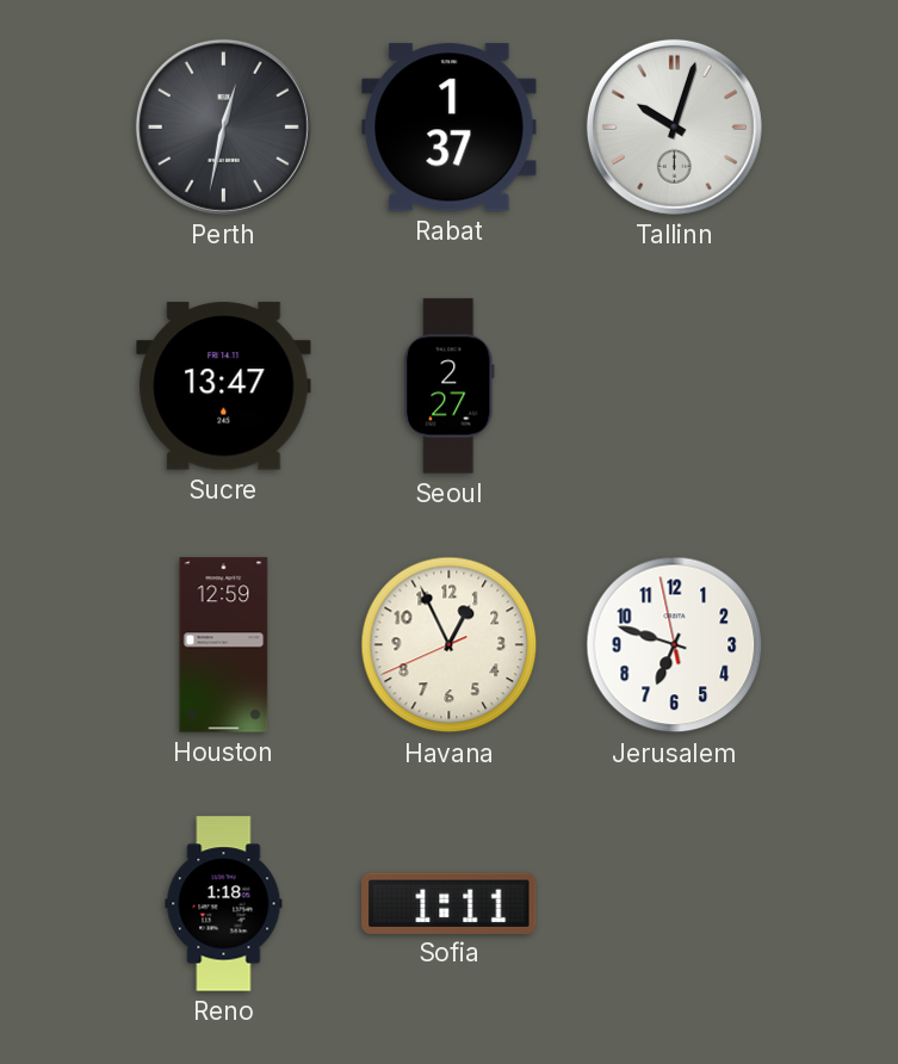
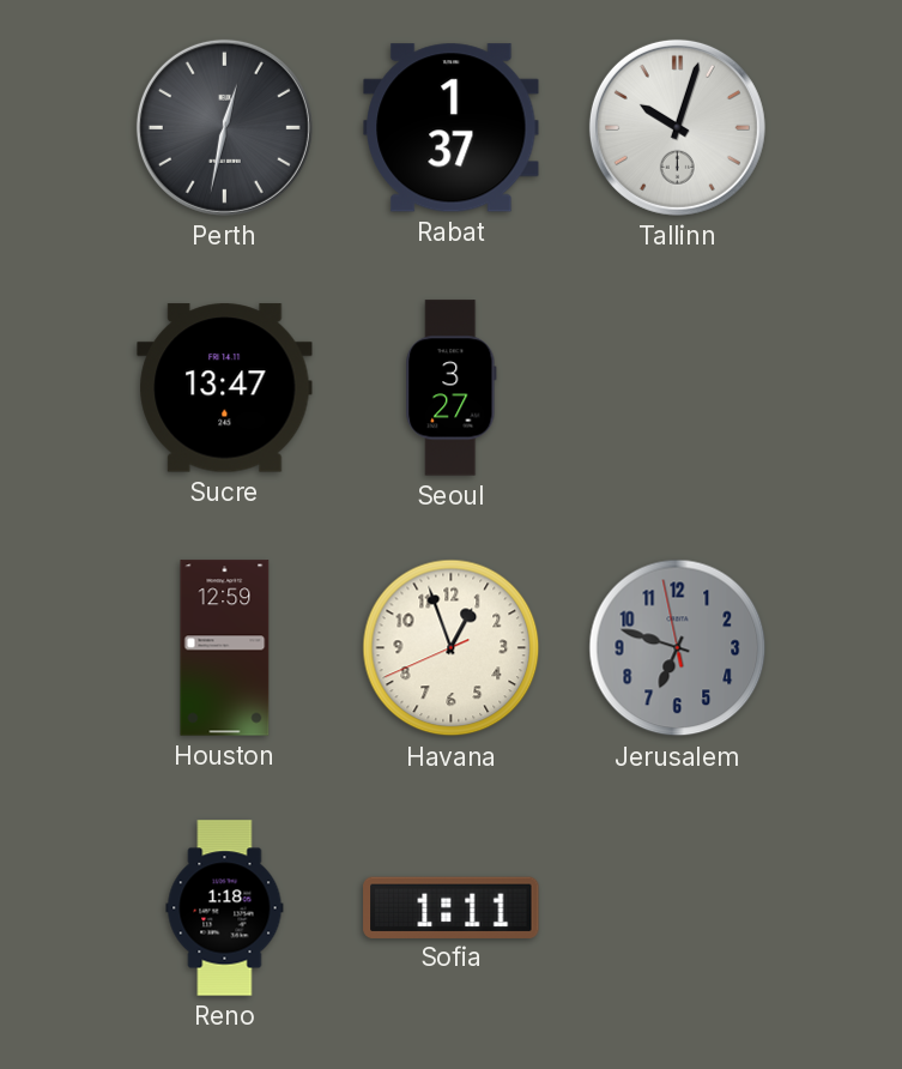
Seoul: 2:27 -> 3:27
Havana: 12:55 -> 12:56
Jerusalem dial: white -> grey
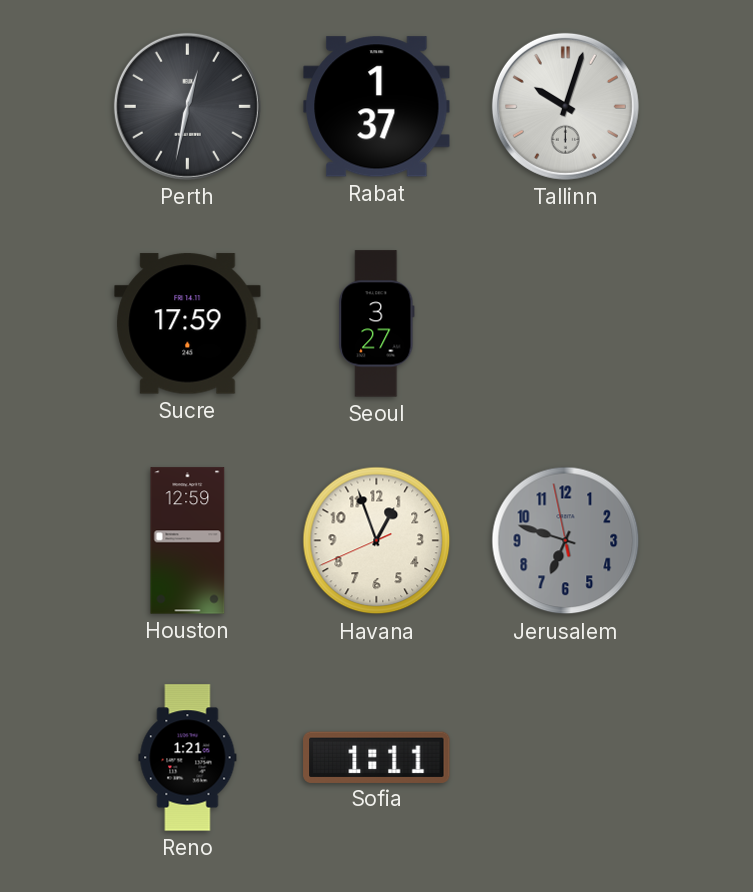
Sucre: 13:47 -> 17:59
Reno: 1:18 -> 1:21
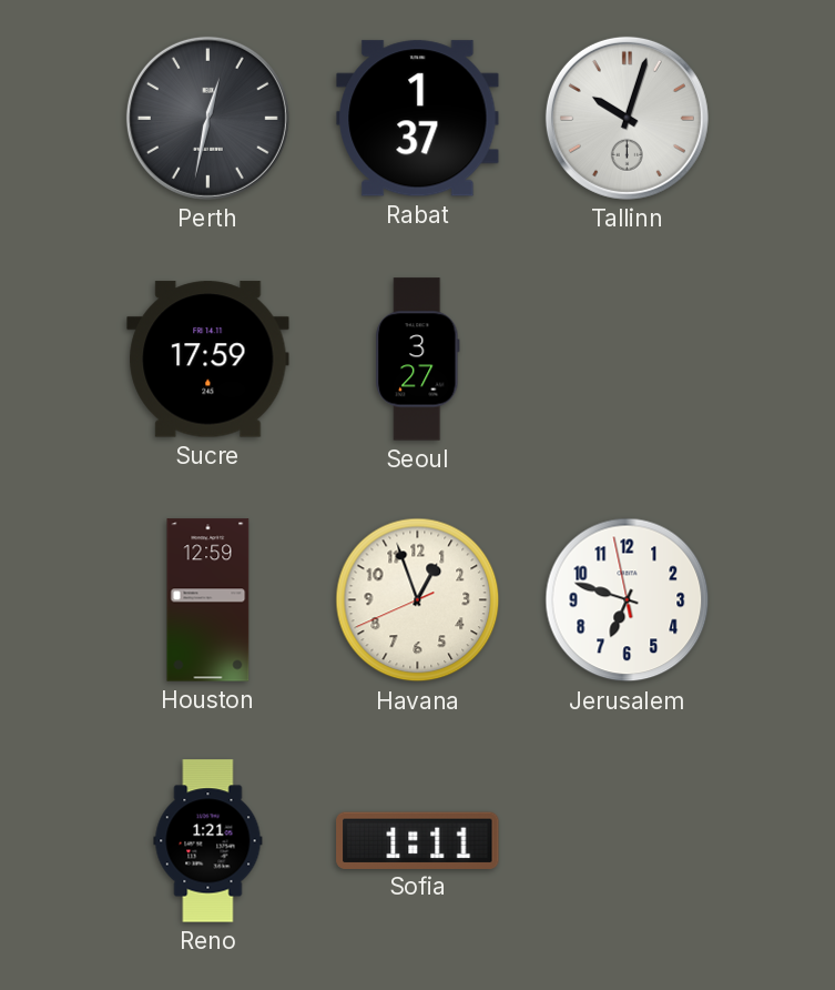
Jerusalem dial: grey -> white
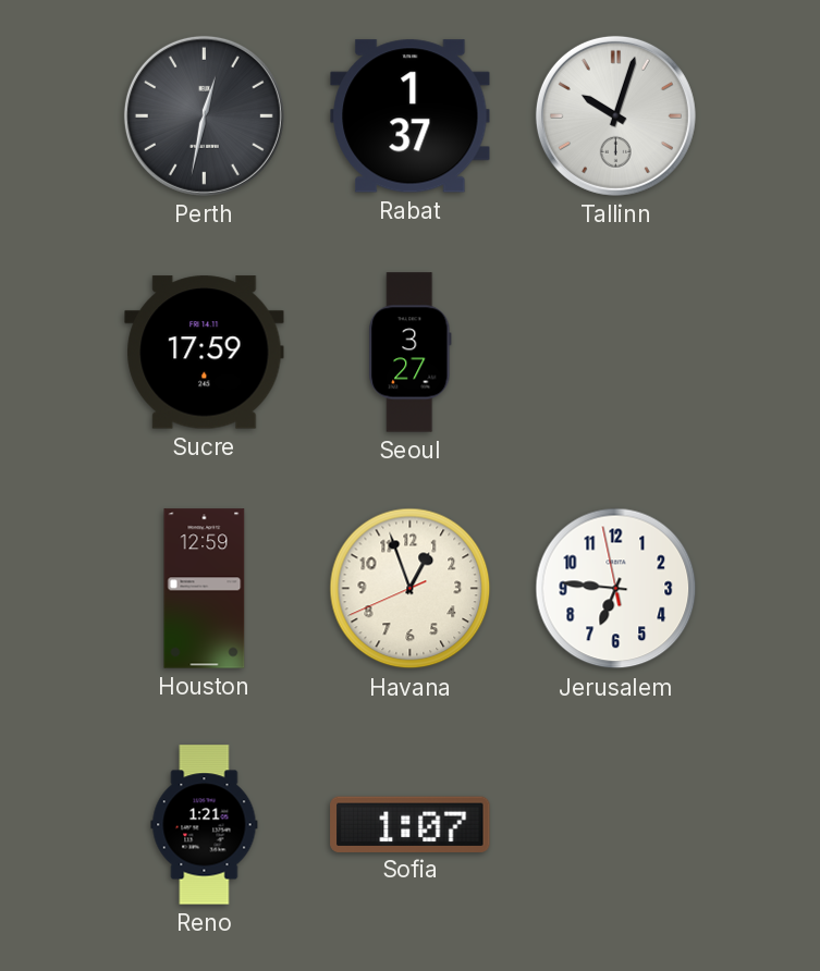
Jerusalem: 6:47 -> 6:45
Sofia: 1:11 -> 1:07
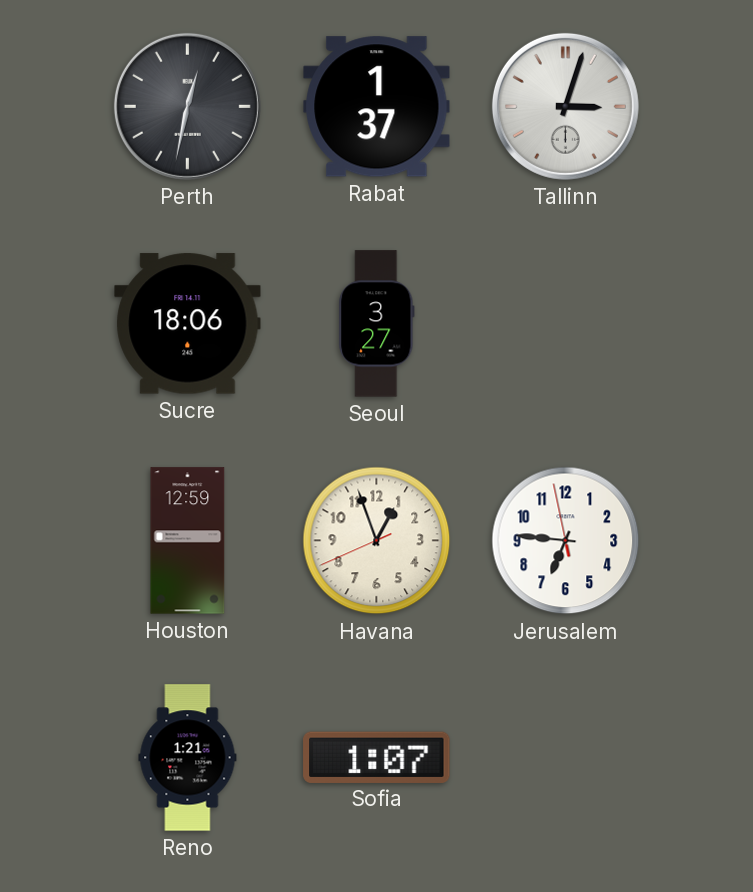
Tallinn: 10:03 -> 3:03
Sucre: 17:59 -> 18:06
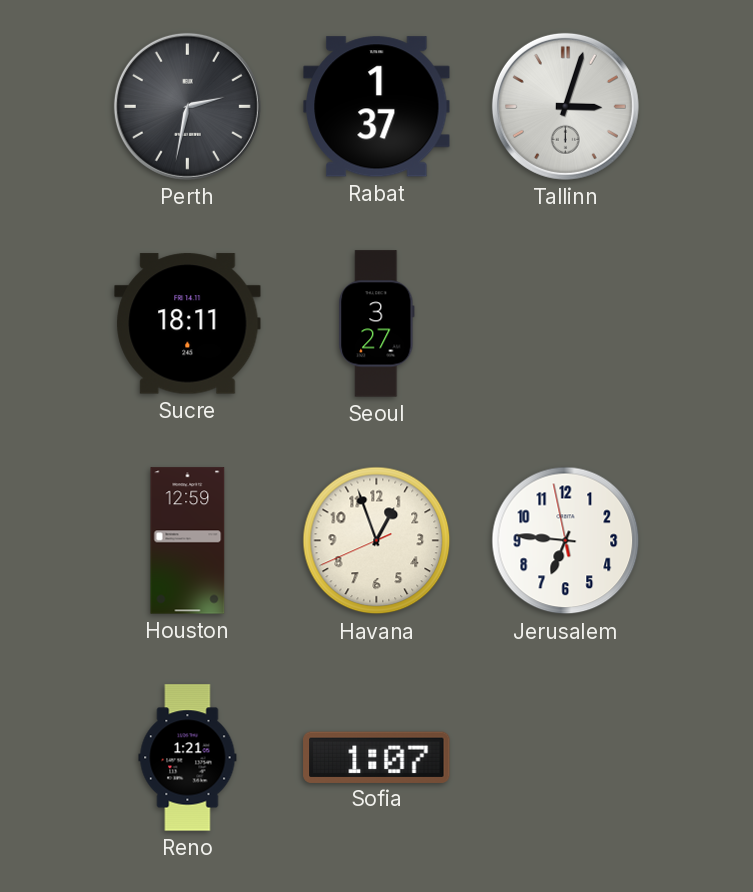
Perth: 12:32 -> 2:32
Sucre: 18:06 -> 18:11
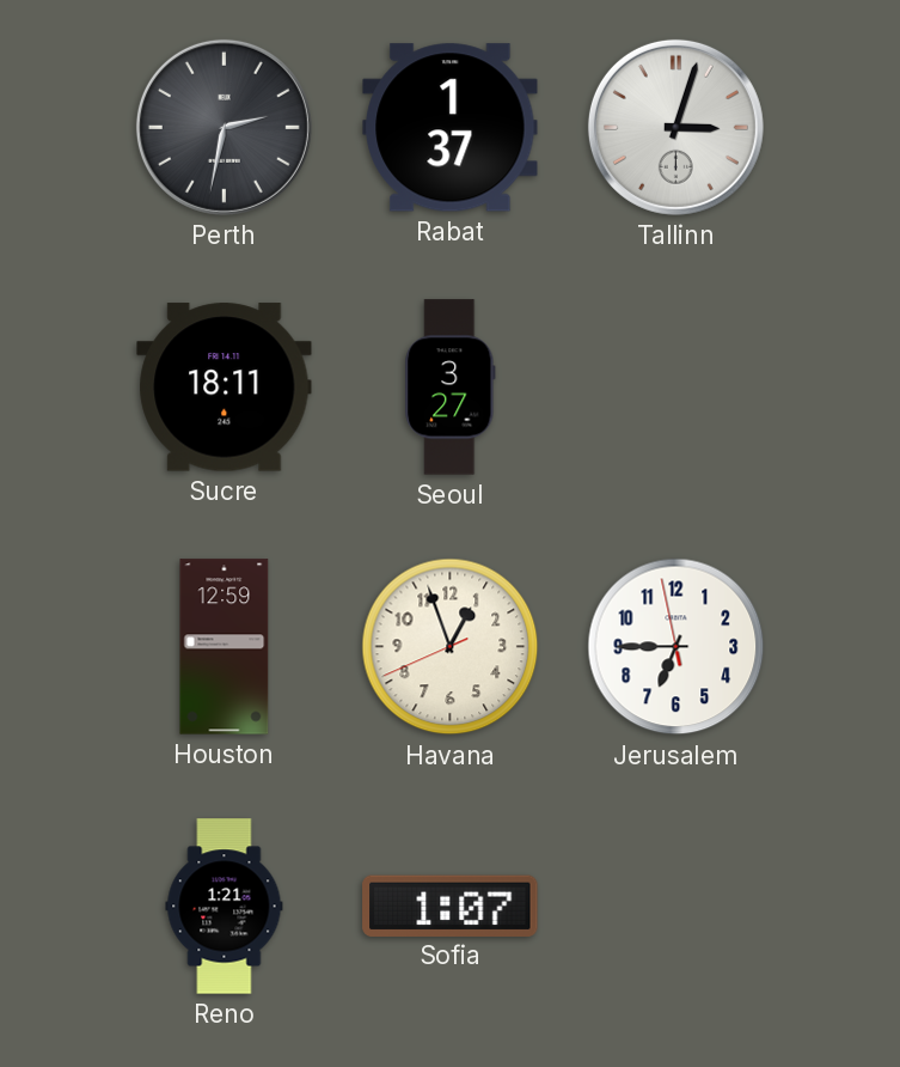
Jerusalem: 6:45 -> 6:44
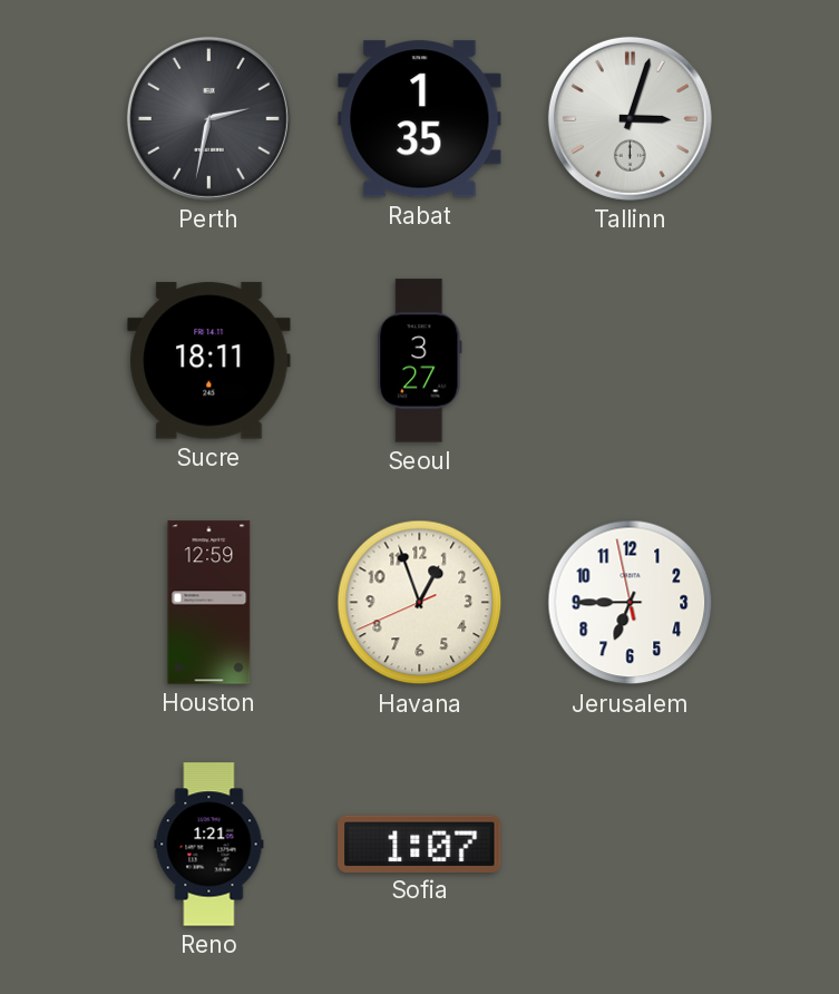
Rabat: 1:37 -> 1:35
